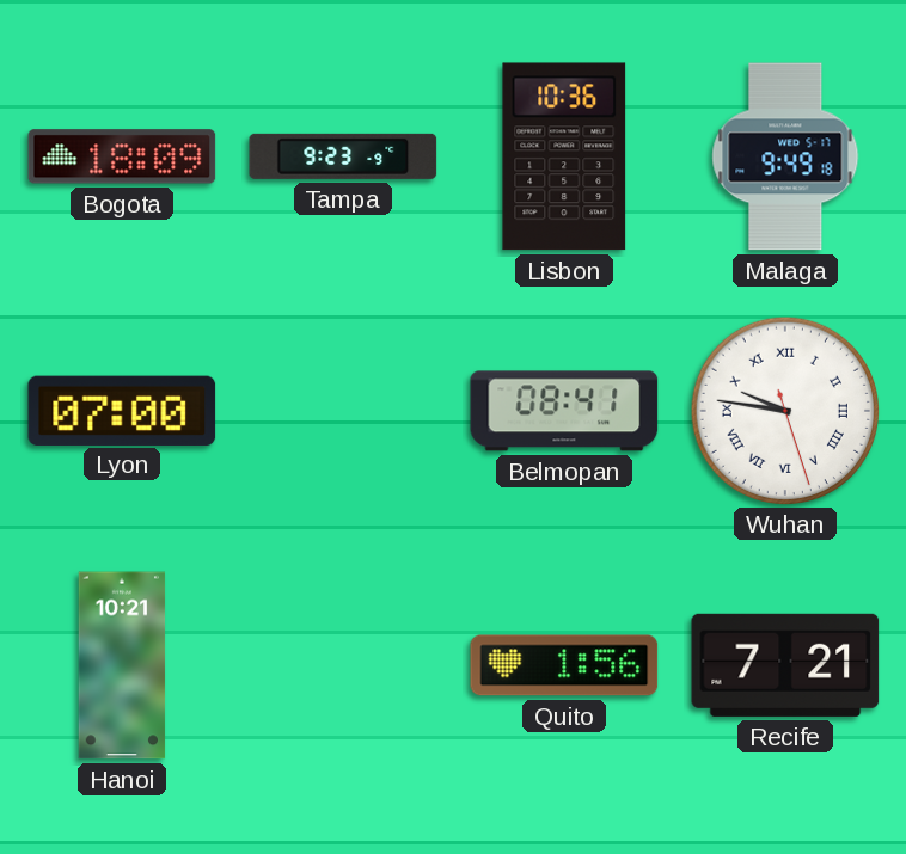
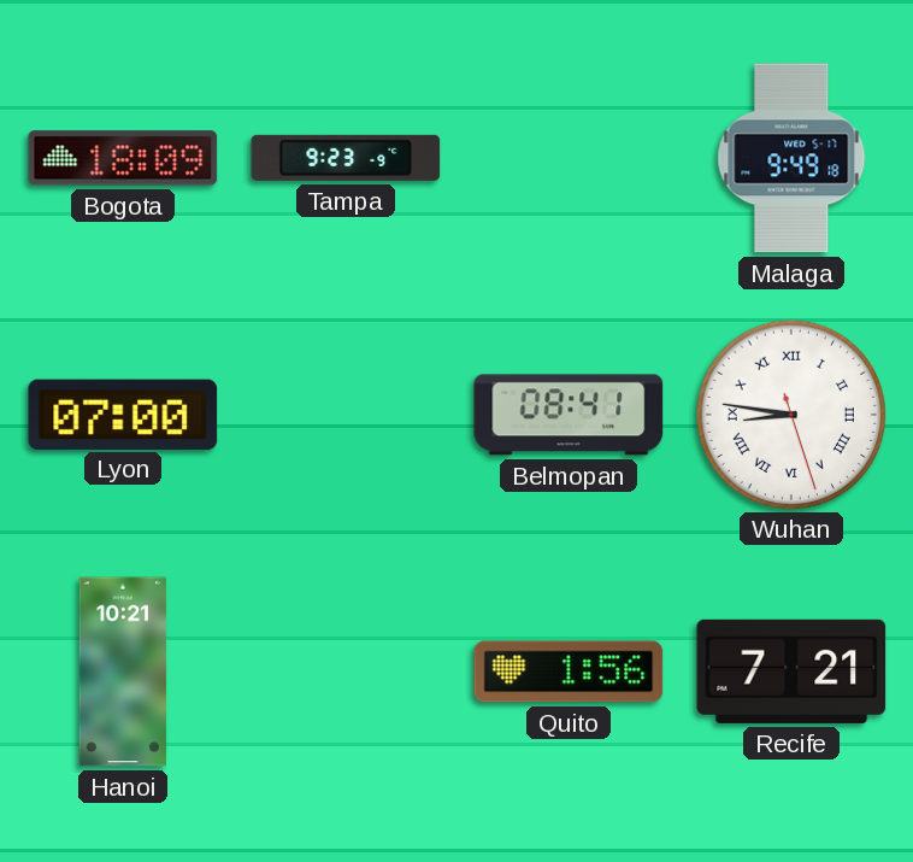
Lisbon: 10:36 -> none
Wuhan: 9:46 -> 8:46
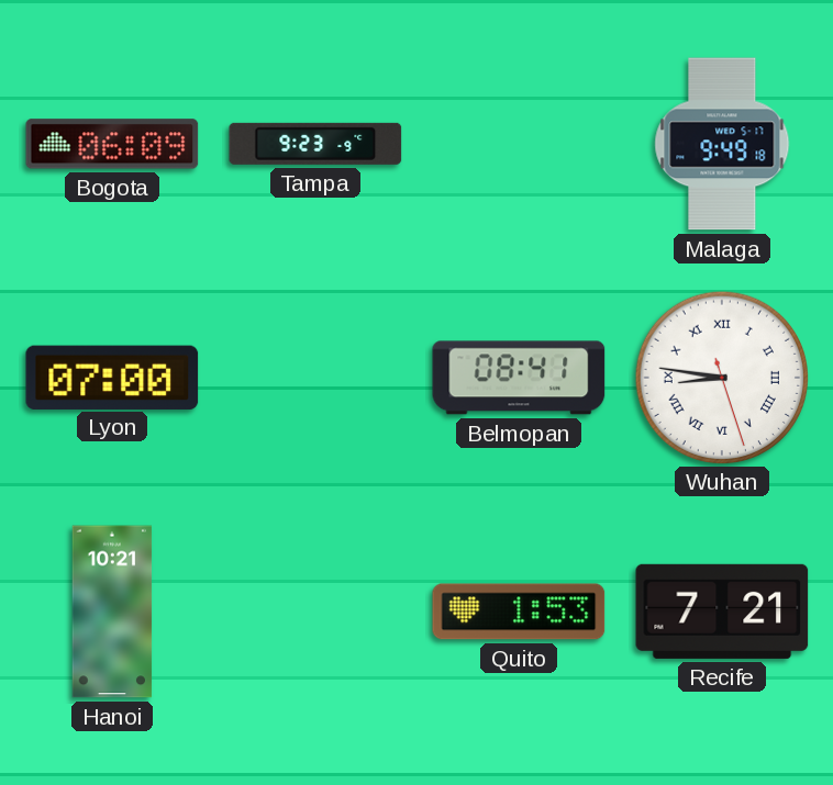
Bogota: 18:09 -> 06:09
Quito: 1:56 -> 1:53
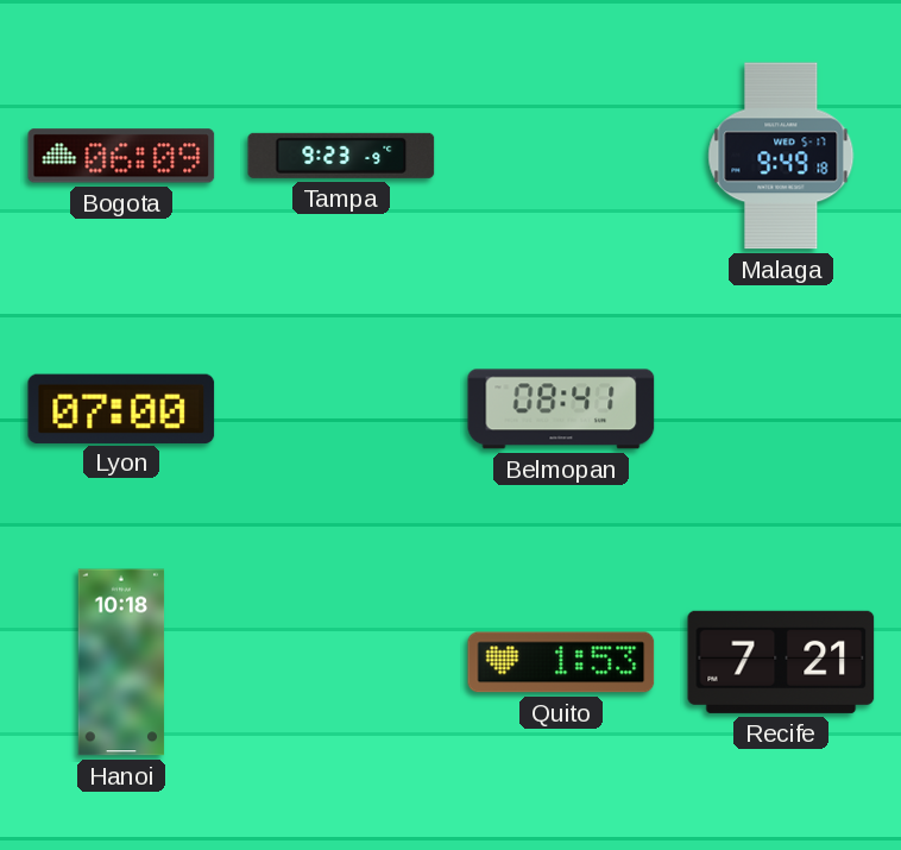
Wuhan: 8:46 -> none
Hanoi: 10:21 -> 10:18
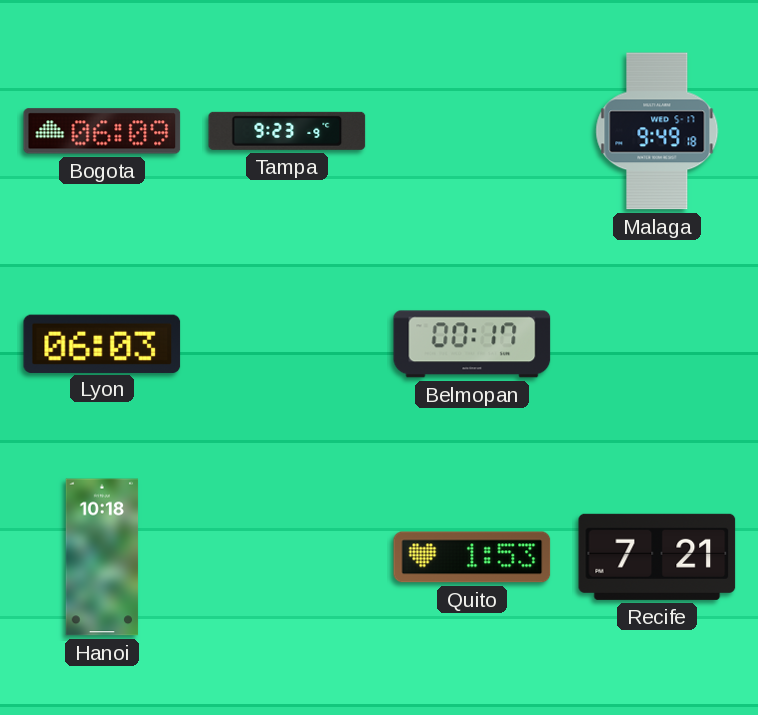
Lyon: 07:00 -> 06:03
Belmopan: 08:41 -> 00:17
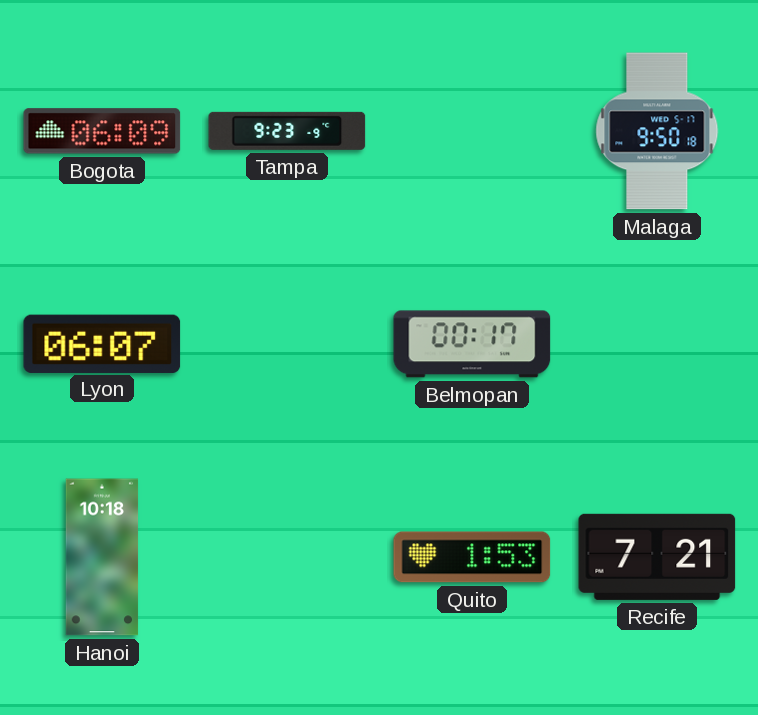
Malaga: 9:49 -> 9:50
Lyon: 06:03 -> 06:07
